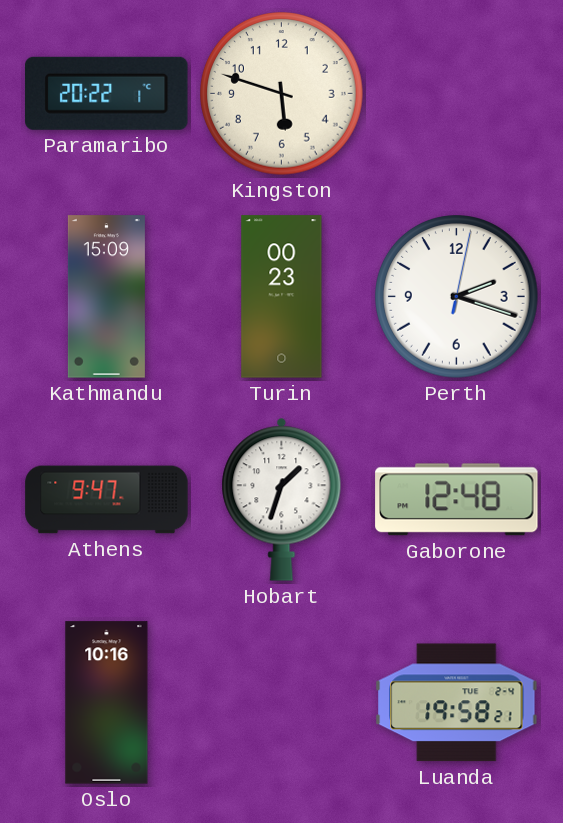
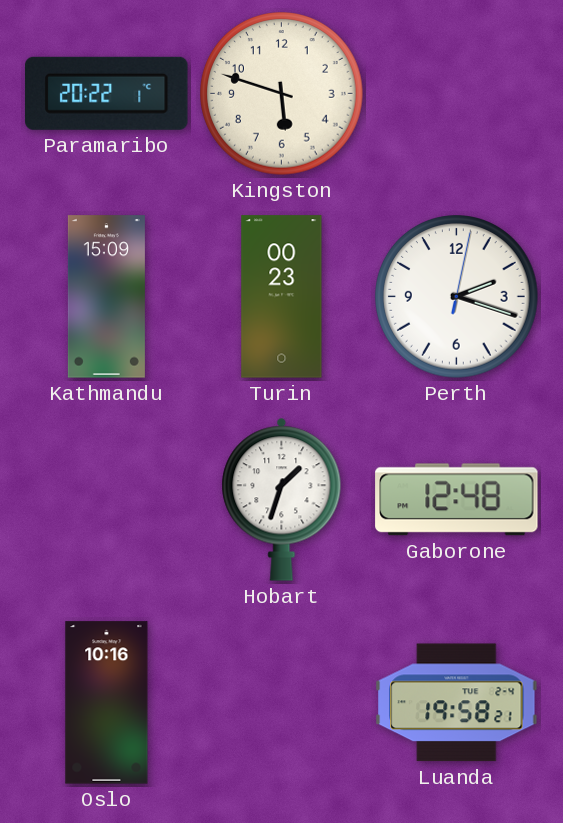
Athens: 9:47 -> none
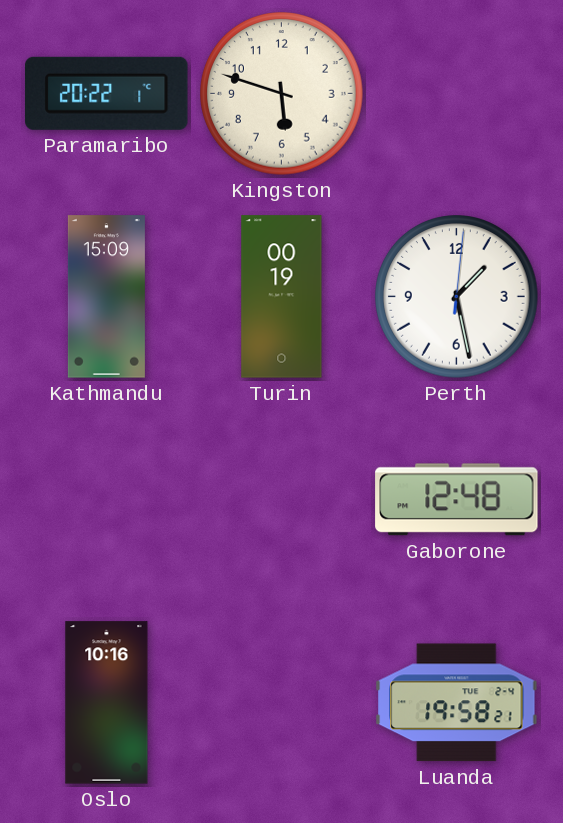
Turin: 00:23 -> 00:19
Perth: 2:18 -> 1:28
Hobart: 1:33 -> none
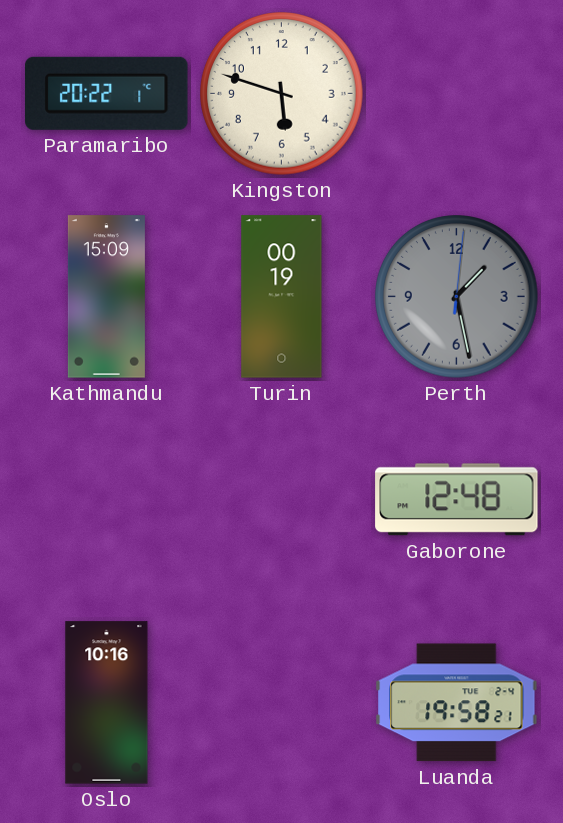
Perth dial: white -> grey
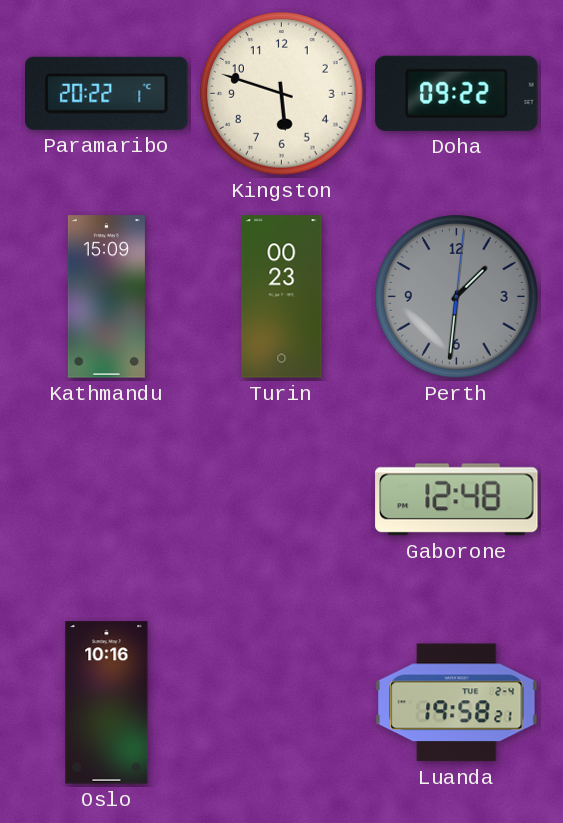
Doha: none -> 09:22
Turin: 00:19 -> 00:23
Perth: 1:28 -> 1:31
